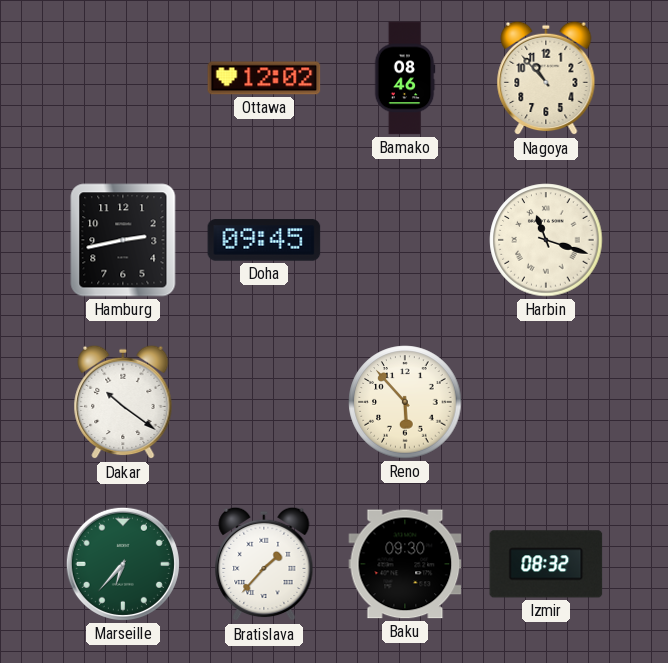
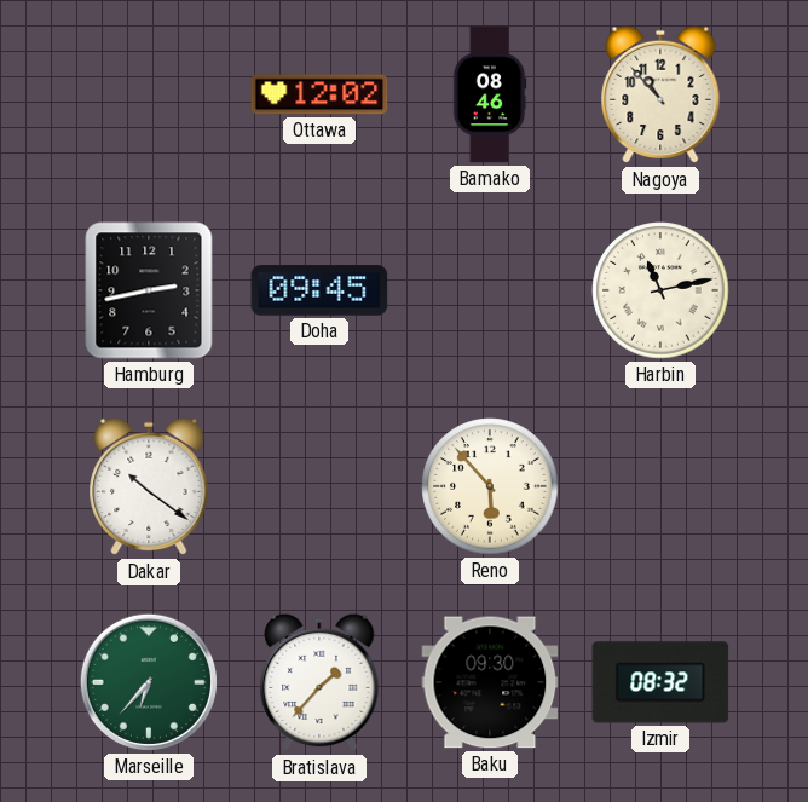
Harbin: 11:18 -> 11:13
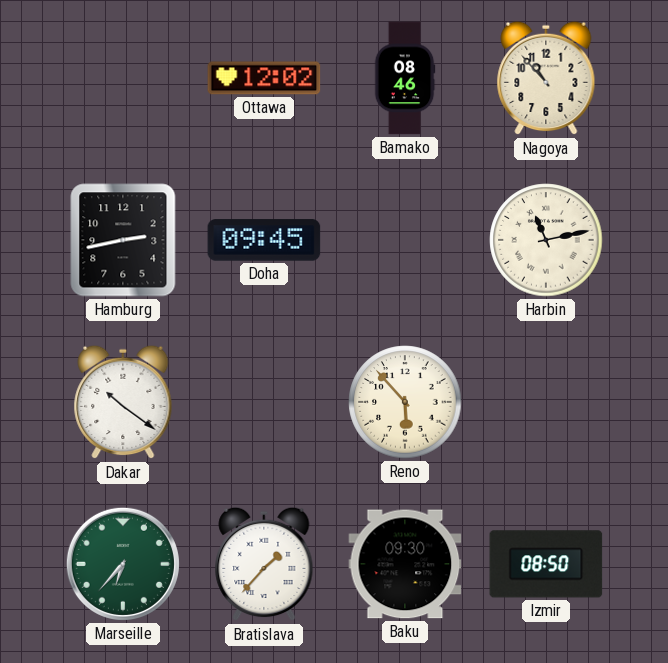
Izmir: 08:32 -> 08:50
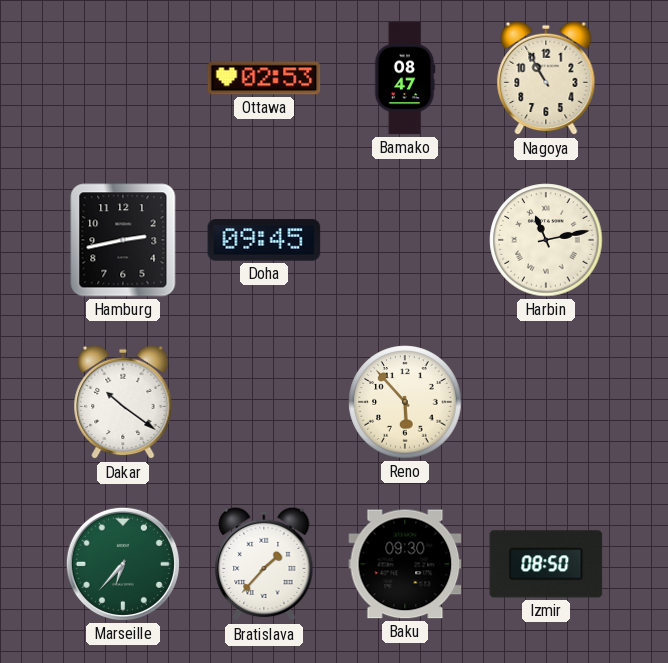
Ottawa: 12:02 -> 02:53
Bamako: 08:46 -> 08:47
Nagoya: 10:53 -> 10:55
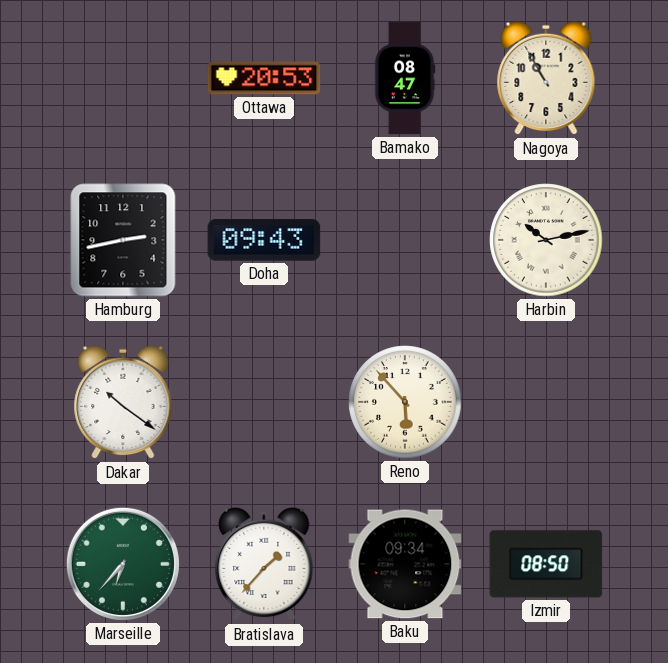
Ottawa: 02:53 -> 20:53
Doha: 09:45 -> 09:43
Harbin: 11:13 -> 10:13
Baku: 09:30 -> 09:34
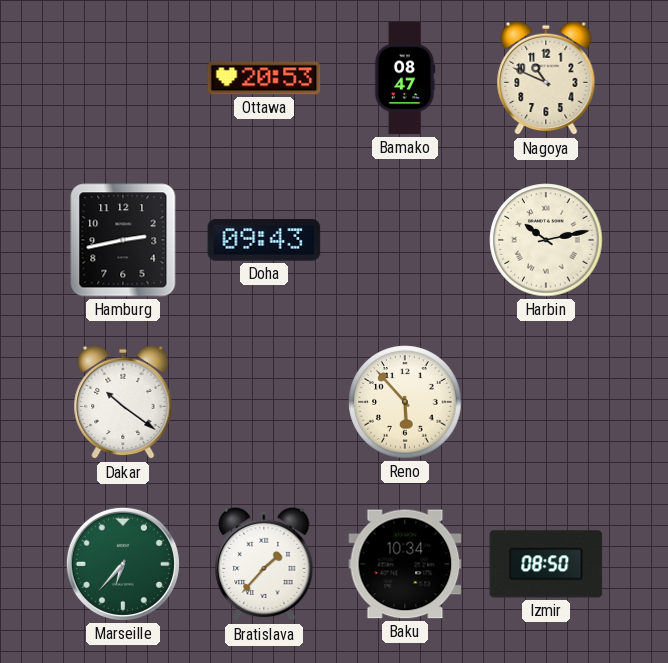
Nagoya: 10:55 -> 10:49
Baku: 09:34 -> 10:34
